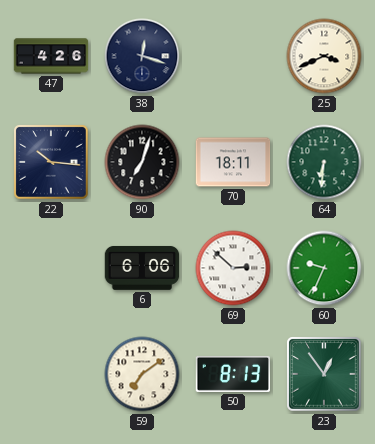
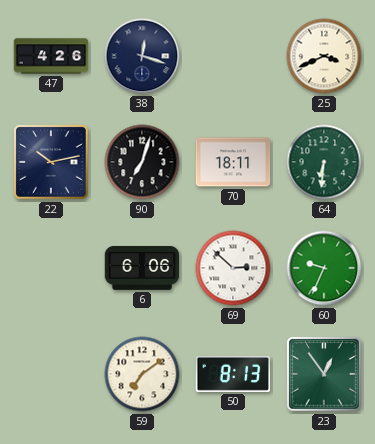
22: 10:16 -> 10:13
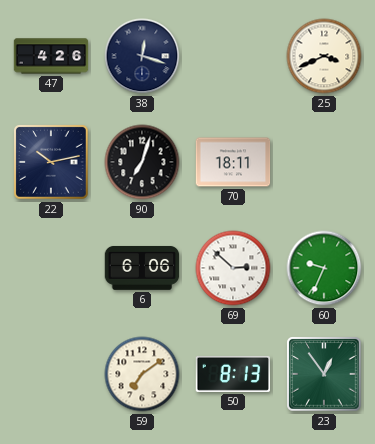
64: 6:31 -> none
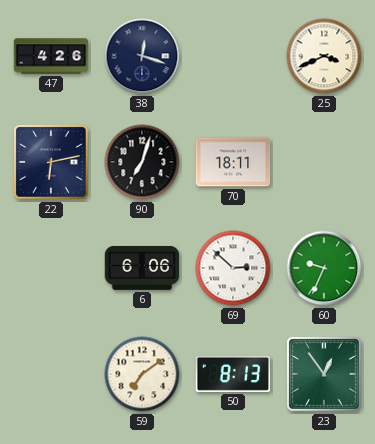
22: 10:13 -> 6:13
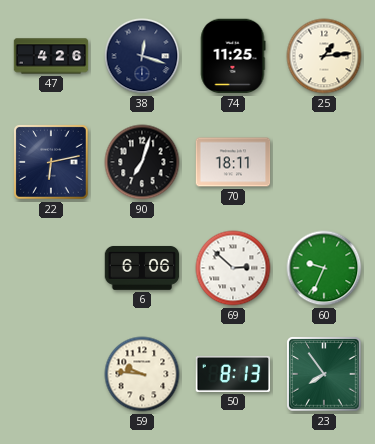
74: none -> 11:25
25: 3:41 -> 1:14
59: 7:09 -> 9:46
23: 12:54 -> 7:54
